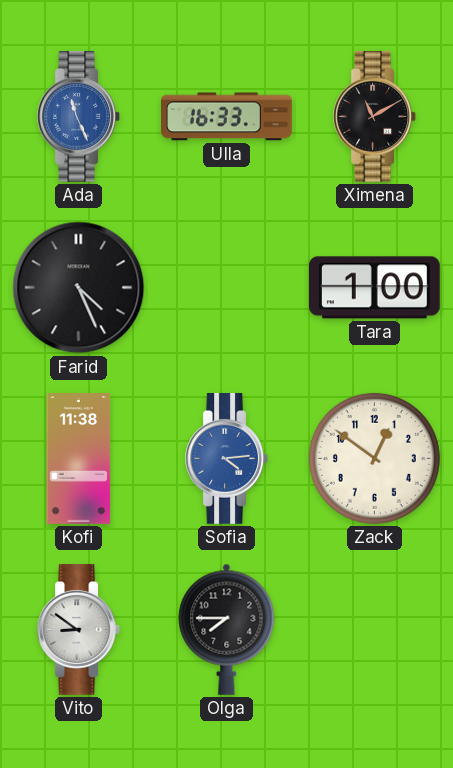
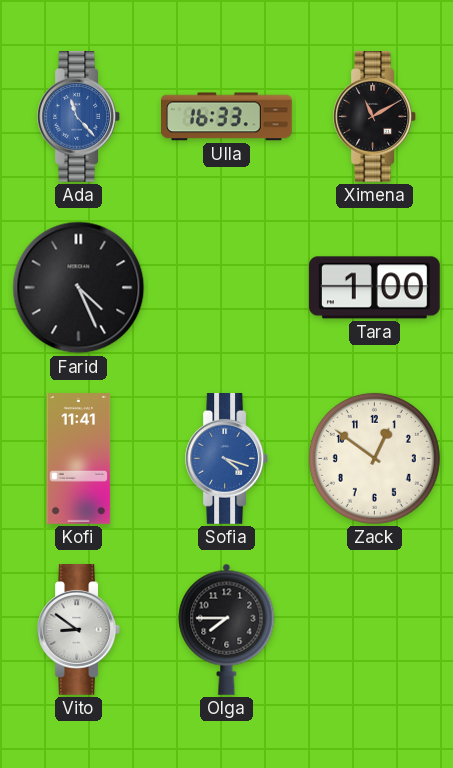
Ada: 11:26 -> 11:23
Kofi: 11:38 -> 11:41
Sofia: 4:14 -> 4:18
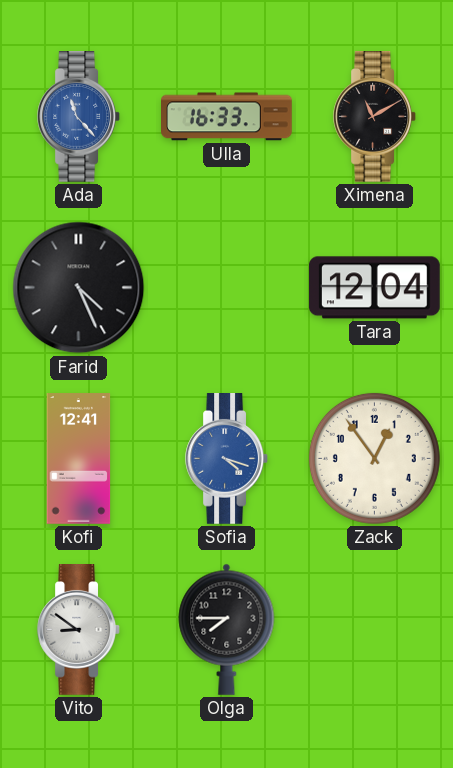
Tara: 1:00 -> 12:04
Kofi: 11:41 -> 12:41
Zack: 12:51 -> 12:54
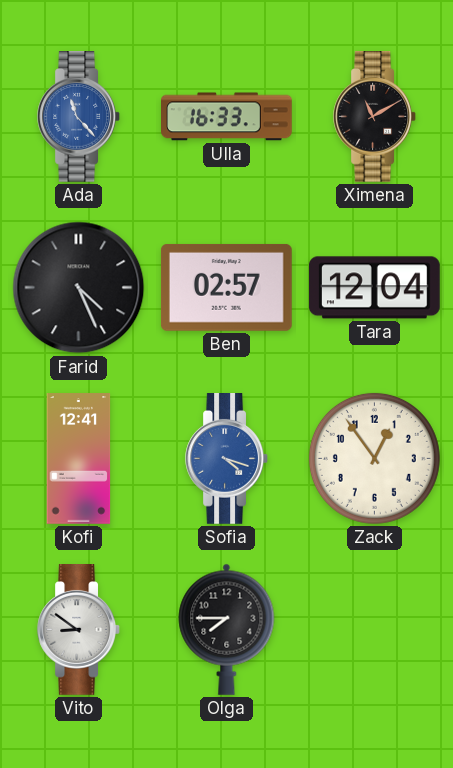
Ben: none -> 02:57
